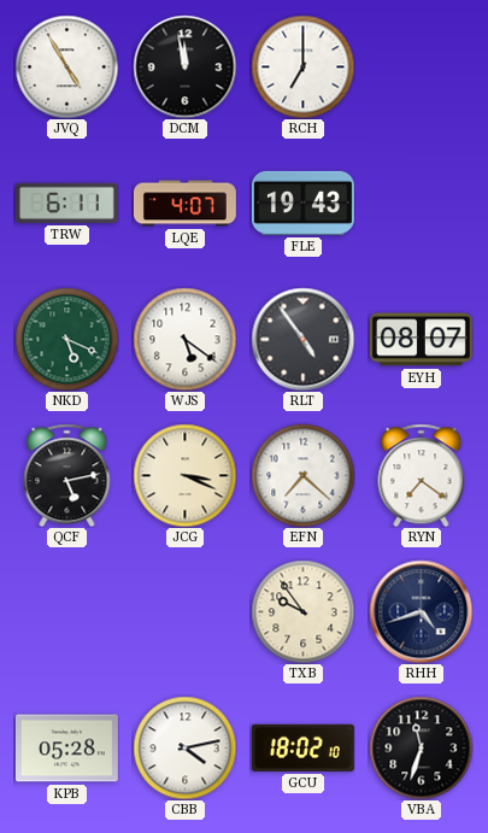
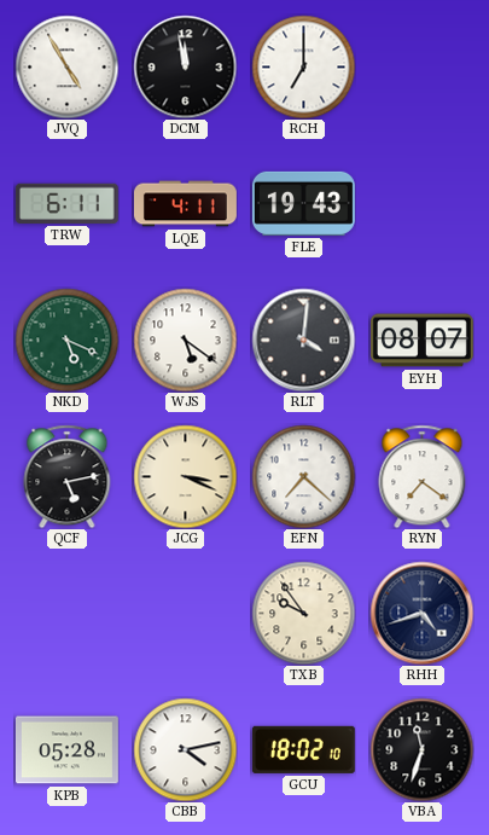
LQE: 4:07 -> 4:11
RLT: 4:54 -> 4:01
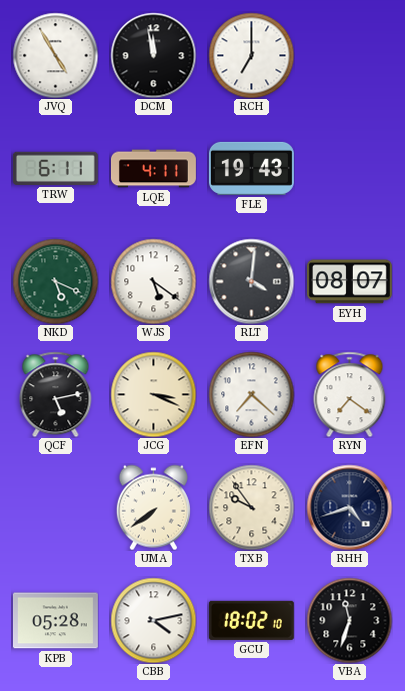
UMA: none -> 7:39
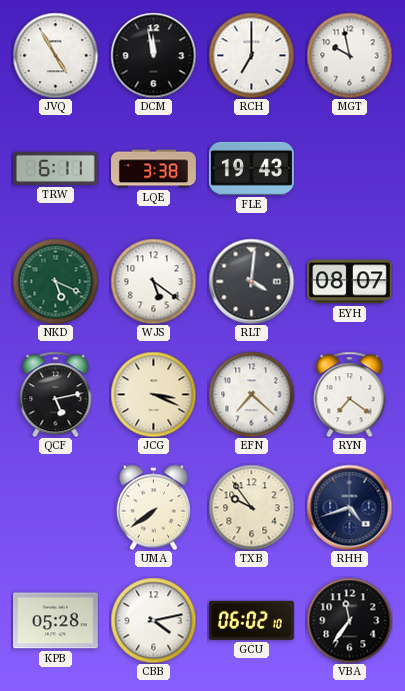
MGT: none -> 9:58
LQE: 4:11 -> 3:38
GCU: 18:02 -> 06:02
VBA: 11:33 -> 11:36
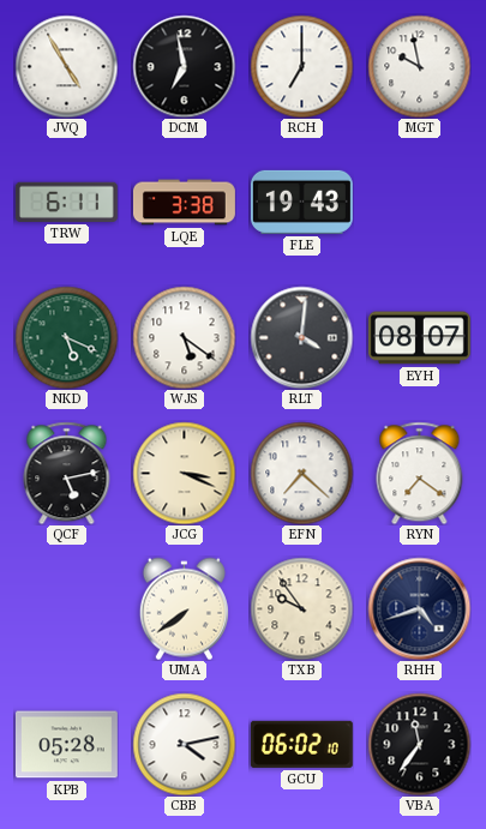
DCM: 11:58 -> 6:58
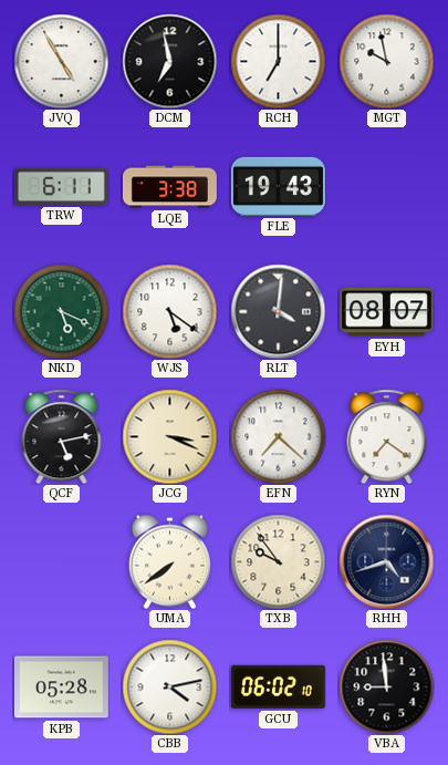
VBA: 11:36 -> 8:59
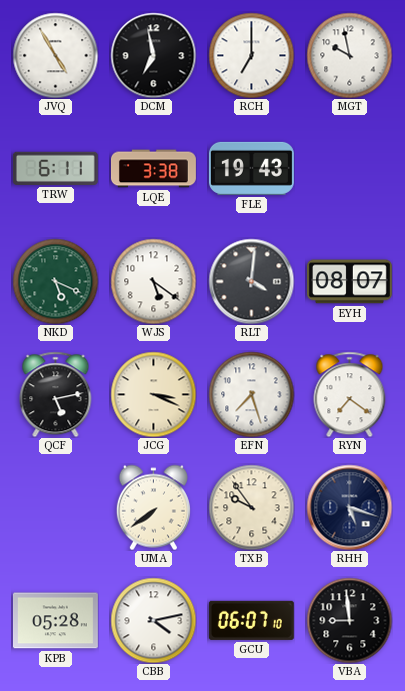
EFN: 7:22 -> 7:27
RHH: 4:42 -> 5:18
GCU: 06:02 -> 06:07
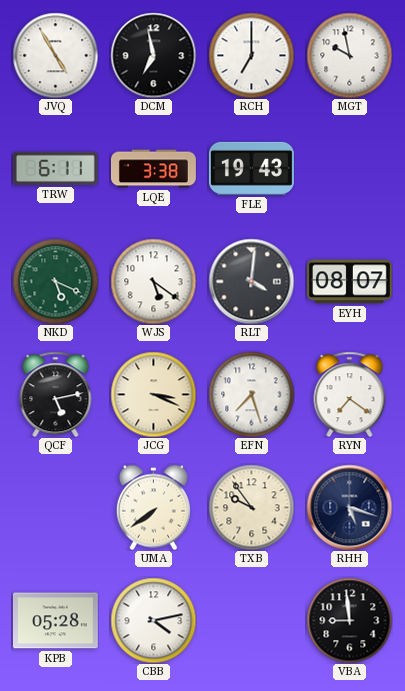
GCU: 06:07 -> none
